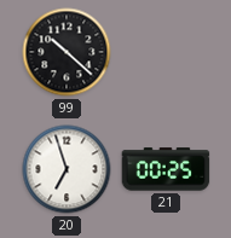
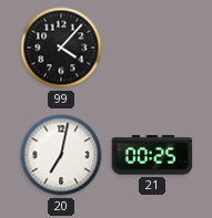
99: 10:22 -> 4:07
20: 6:57 -> 7:02
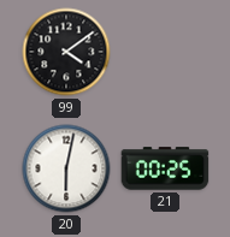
99: 4:07 -> 4:09
20: 7:02 -> 6:02
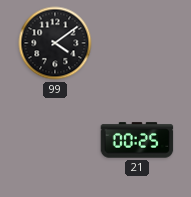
20: 6:02 -> none
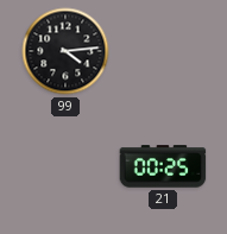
99: 4:09 -> 4:14
